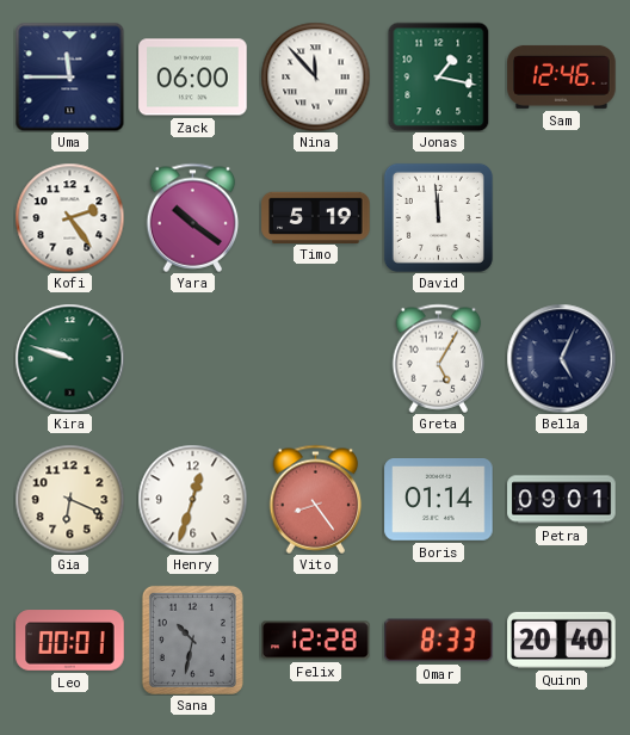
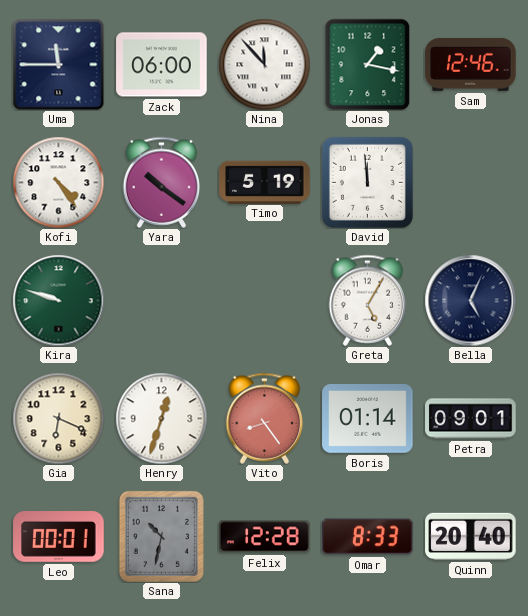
Kofi: 2:24 -> 4:24
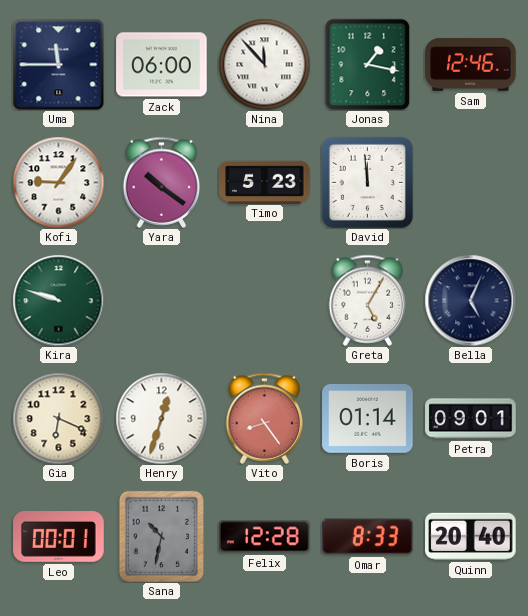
Kofi: 4:24 -> 9:06
Timo: 5:19 -> 5:23
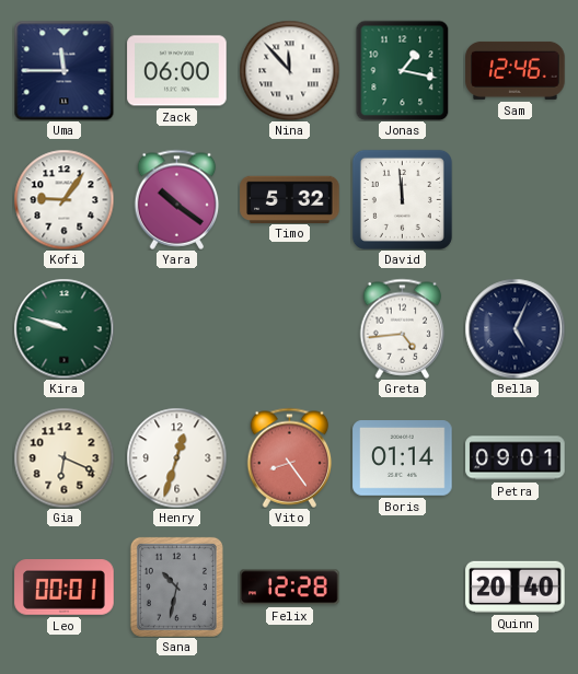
Timo: 5:23 -> 5:32
Greta: 5:05 -> 4:44
Omar: 8:33 -> none
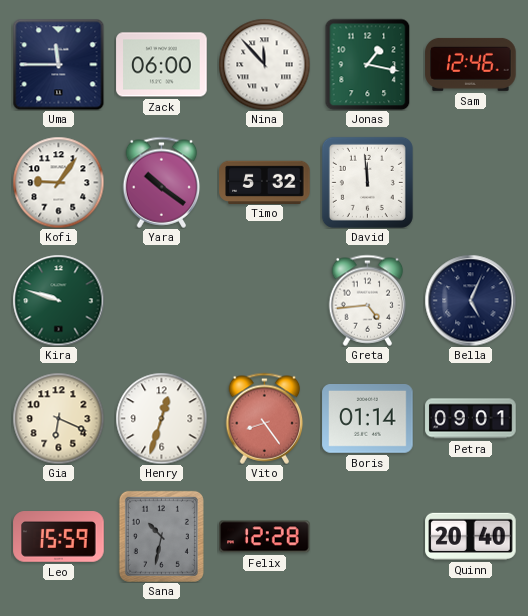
Leo: 00:01 -> 15:59
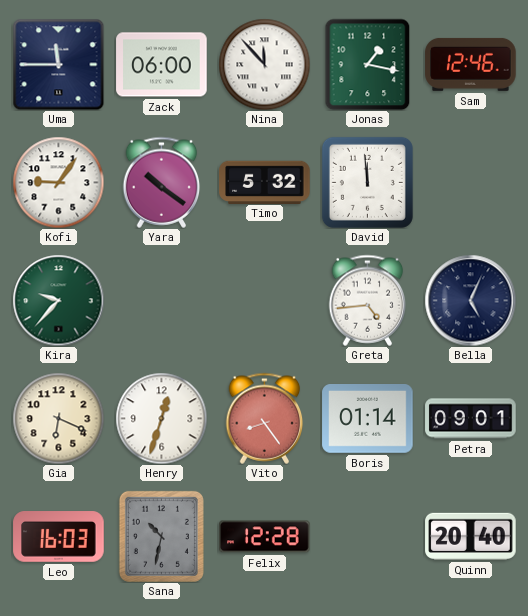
Kira: 9:48 -> 9:37
Leo: 15:59 -> 16:03
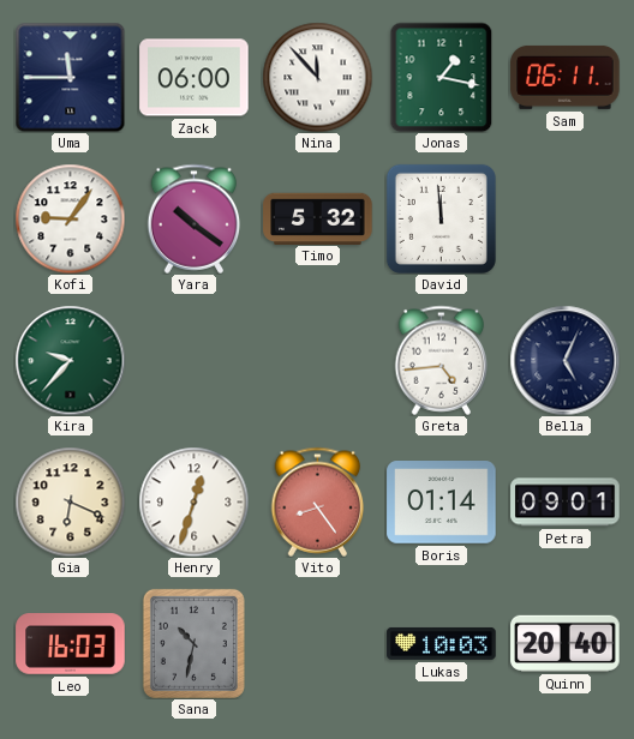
Sam: 12:46 -> 06:11
Felix: 12:28 -> none
Lukas: none -> 10:03
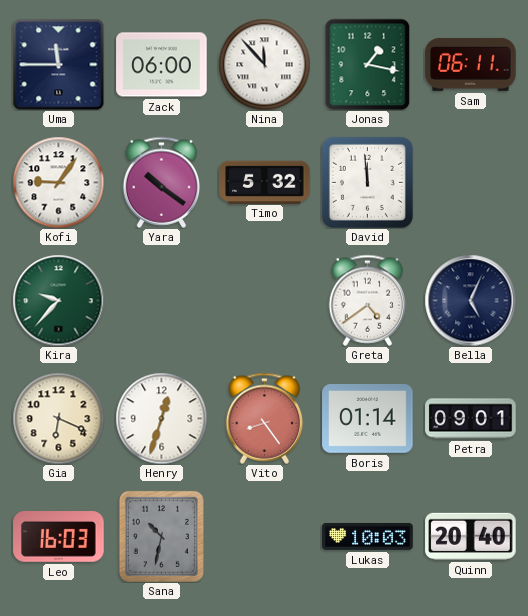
Greta: 4:44 -> 4:39
